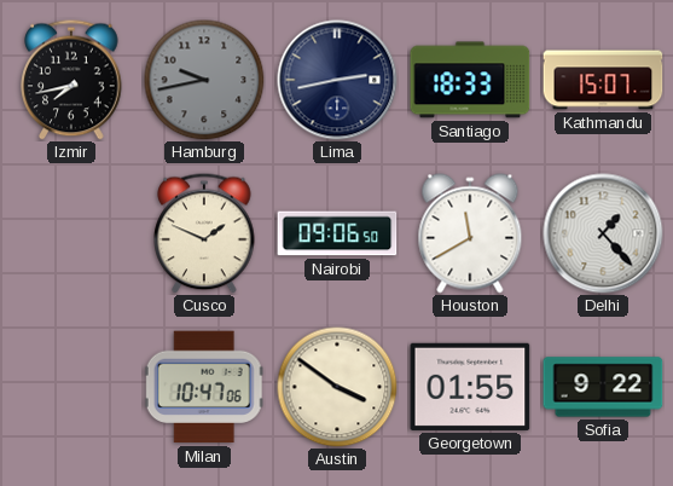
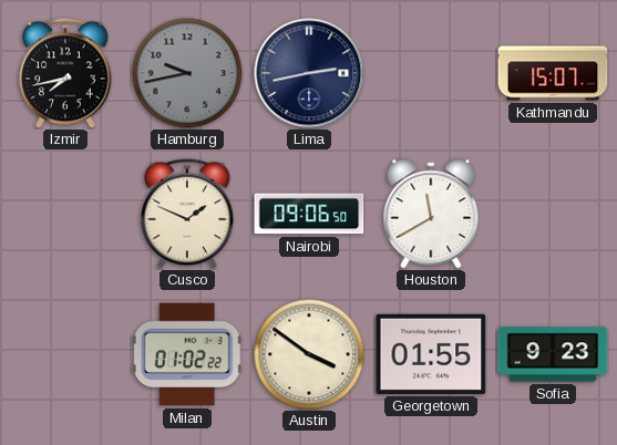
Santiago: 18:33 -> none
Delhi: 1:23 -> none
Milan: 10:47 -> 01:02
Sofia: 9:22 -> 9:23
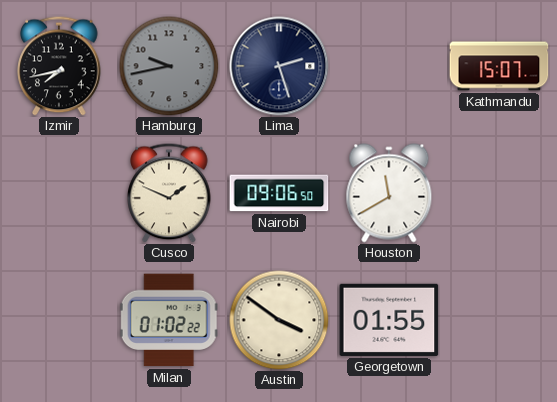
Lima: 2:43 -> 2:27
Sofia: 9:23 -> none
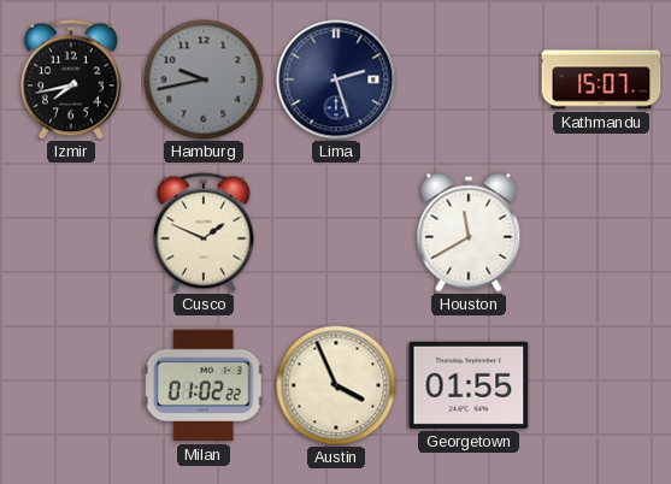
Nairobi: 09:06 -> none
Austin: 3:51 -> 3:56
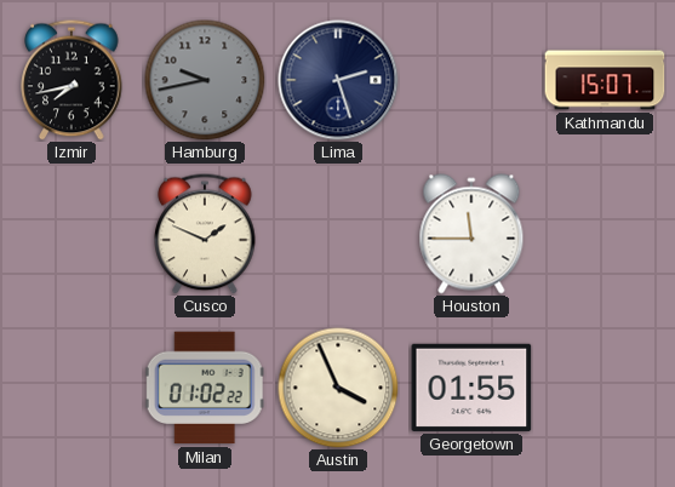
Houston: 11:40 -> 11:45
